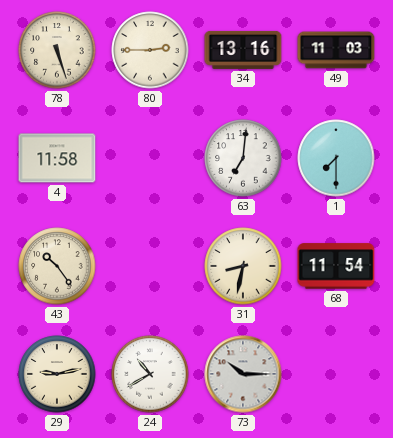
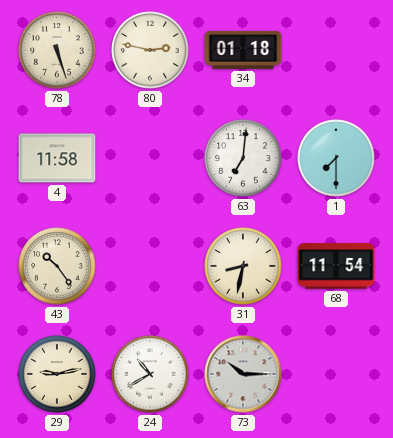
80: 2:45 -> 2:47
34: 13:16 -> 01:18
49: 11:03 -> none
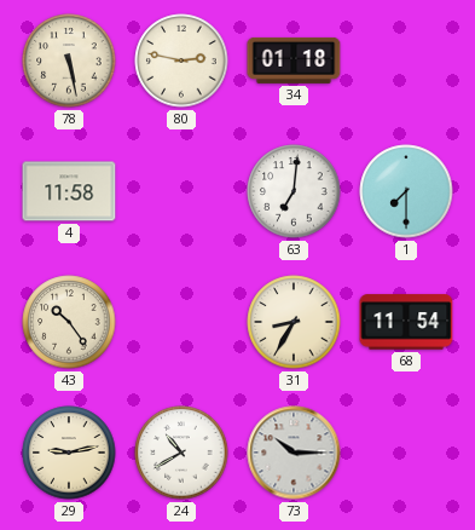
78: 5:27 -> 5:28
31: 8:32 -> 8:35
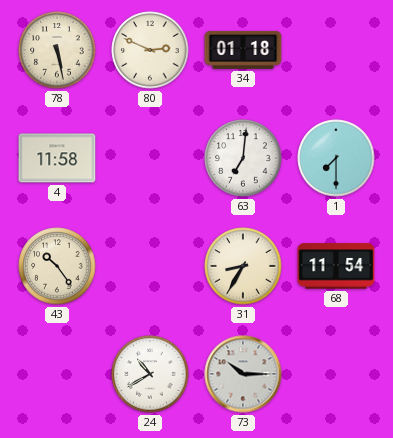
80: 2:47 -> 2:49
29: 9:13 -> none
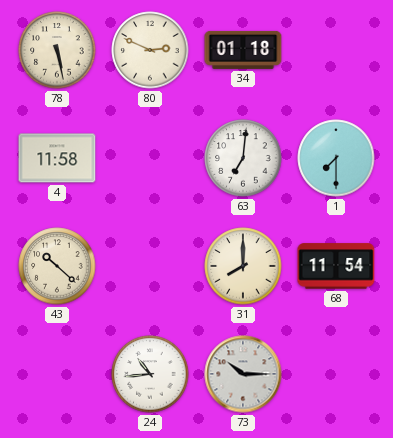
43: 10:24 -> 10:22
31: 8:35 -> 8:00
24: 10:40 -> 10:44
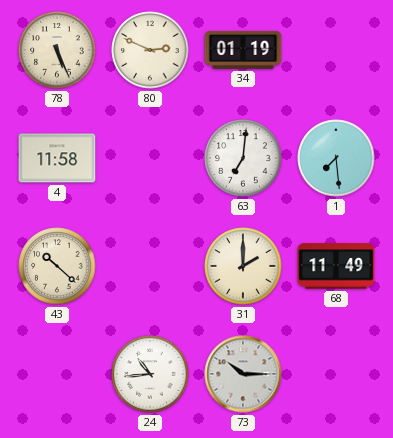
78: 5:28 -> 5:26
34: 01:18 -> 01:19
1: 7:30 -> 7:29
31: 8:00 -> 2:00
68: 11:54 -> 11:49
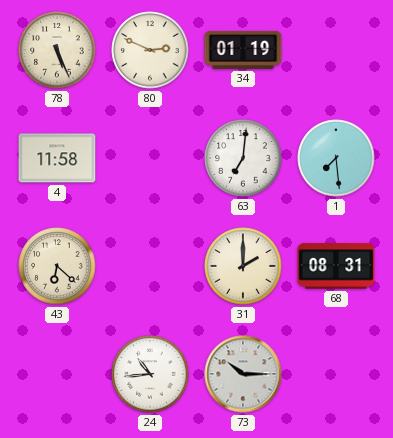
43: 10:22 -> 6:22
68: 11:49 -> 08:31
